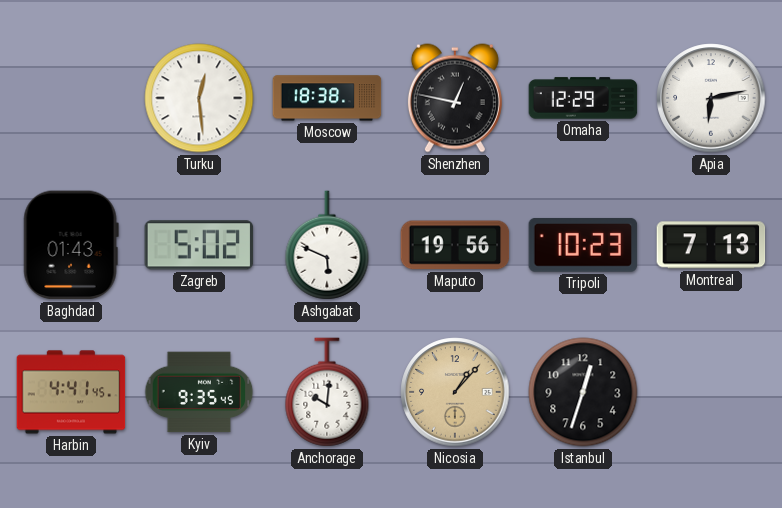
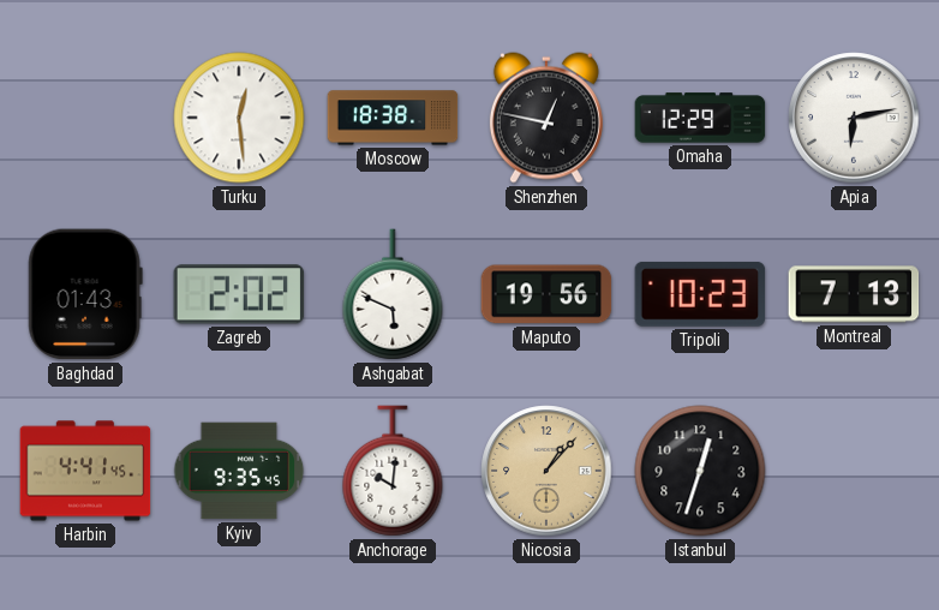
Zagreb: 5:02 -> 2:02
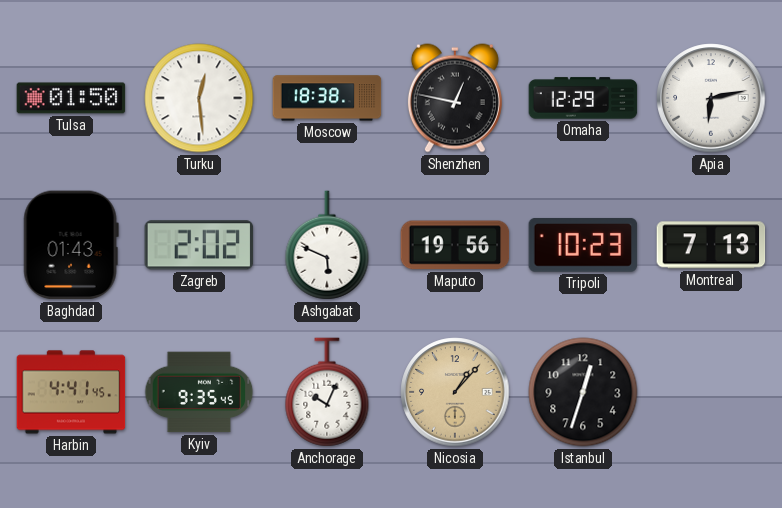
Tulsa: none -> 01:50
Anchorage: 10:01 -> 10:04
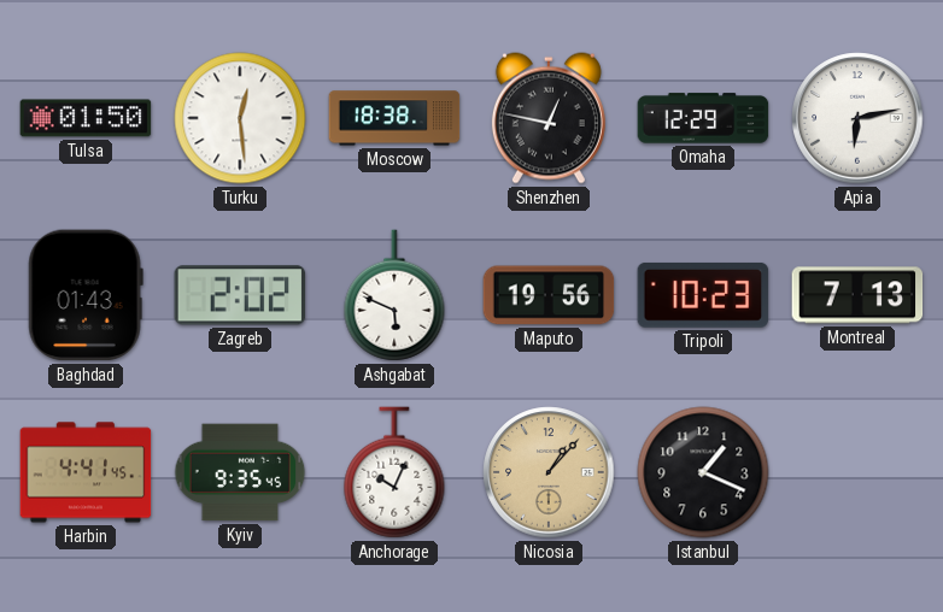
Istanbul: 12:33 -> 1:19
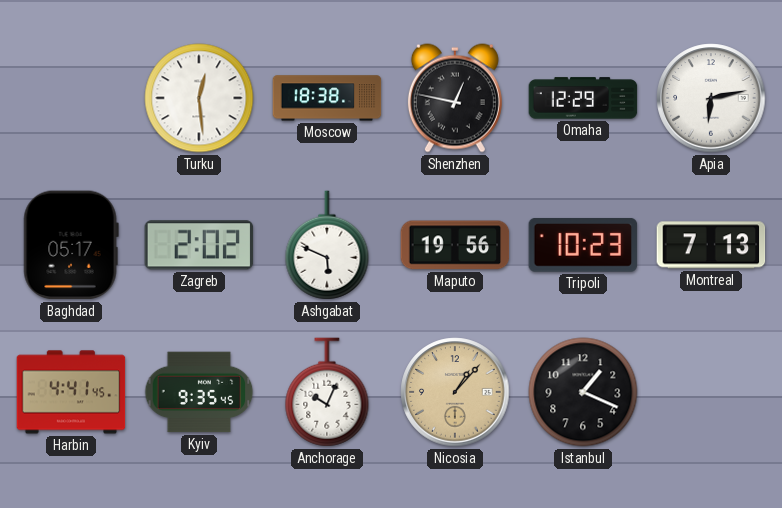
Tulsa: 01:50 -> none
Baghdad: 01:43 -> 05:17
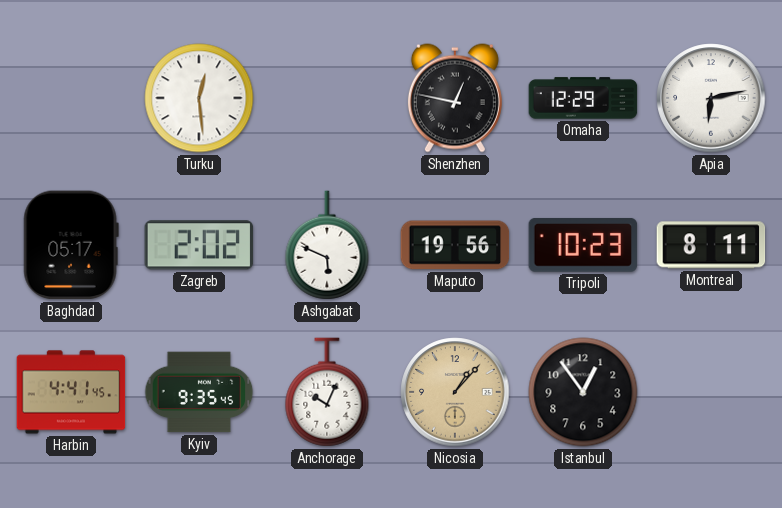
Moscow: 18:38 -> none
Montreal: 7:13 -> 8:11
Istanbul: 1:19 -> 12:54
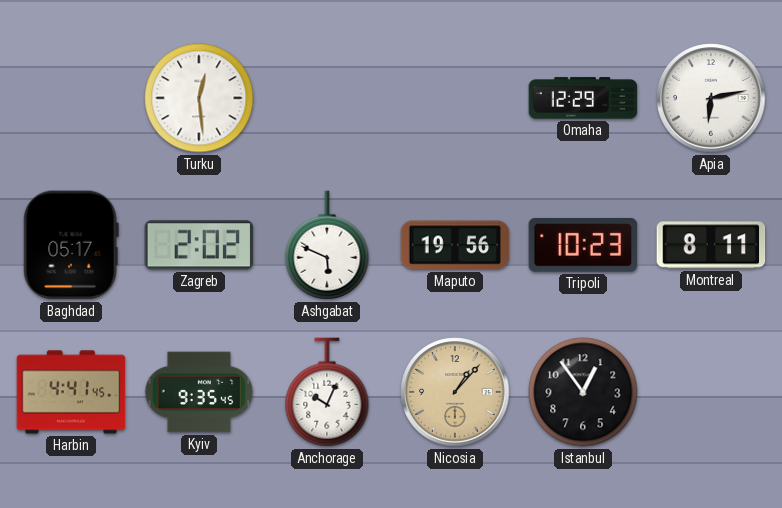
Shenzhen: 12:47 -> none
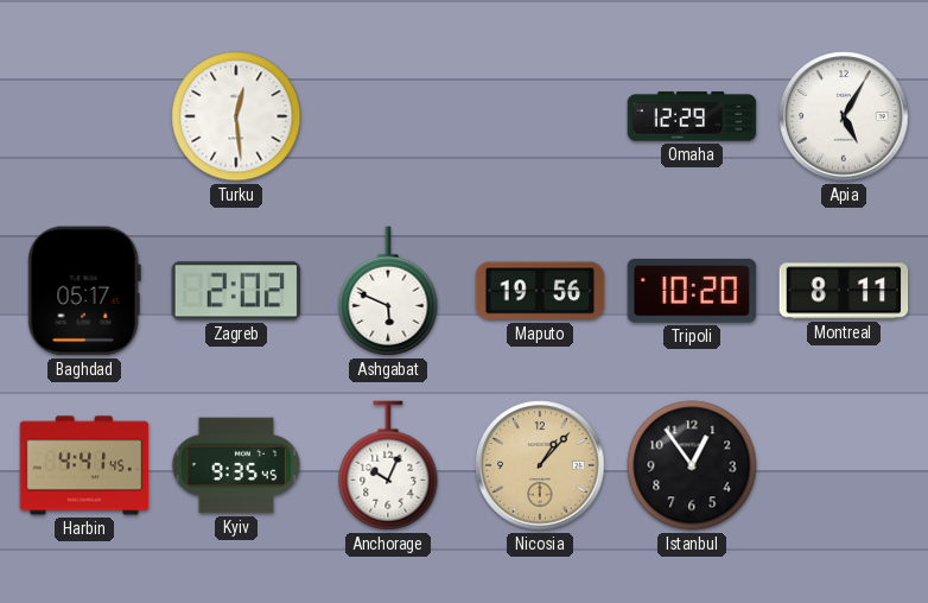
Apia: 6:13 -> 5:05
Tripoli: 10:23 -> 10:20
